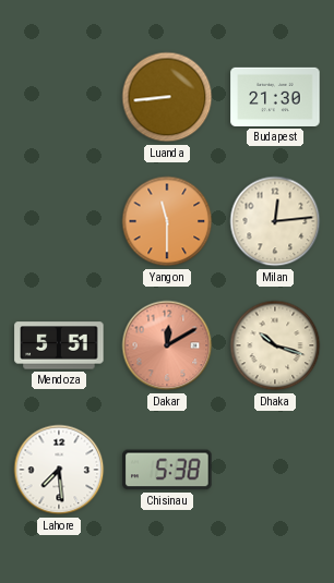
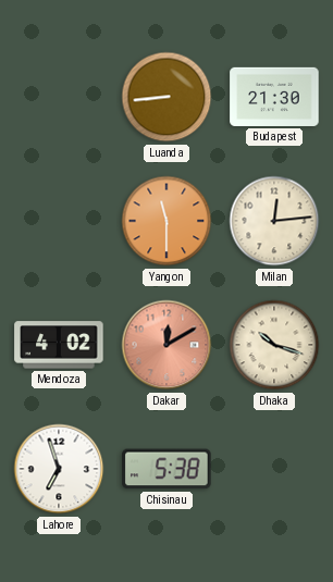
Mendoza: 5:51 -> 4:02
Lahore: 7:29 -> 6:57
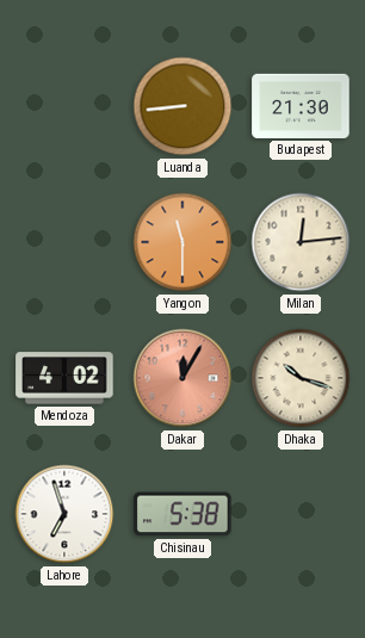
Dakar: 12:10 -> 12:05
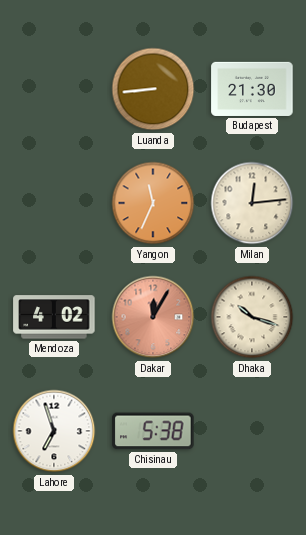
Yangon: 11:30 -> 11:34
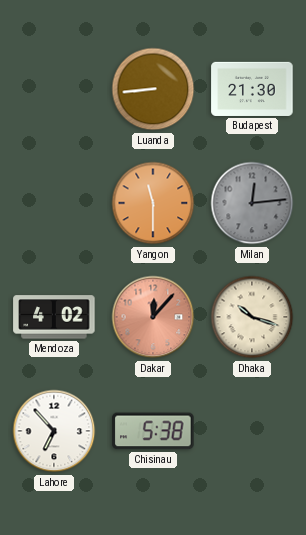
Yangon: 11:34 -> 11:30
Milan dial: cream -> grey
Dakar: 12:05 -> 12:07
Lahore: 6:57 -> 6:53
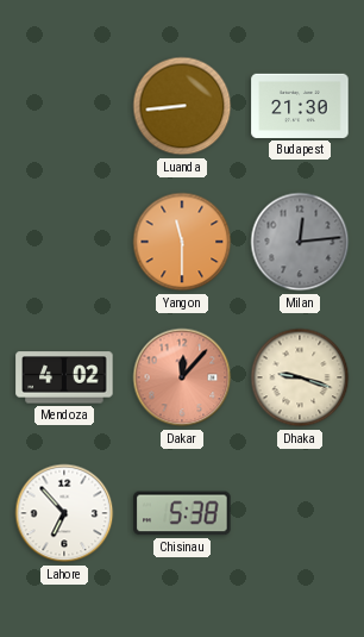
Dhaka: 10:18 -> 9:18
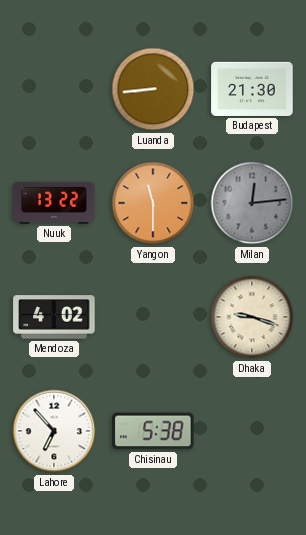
Nuuk: none -> 13:22
Dakar: 12:07 -> none
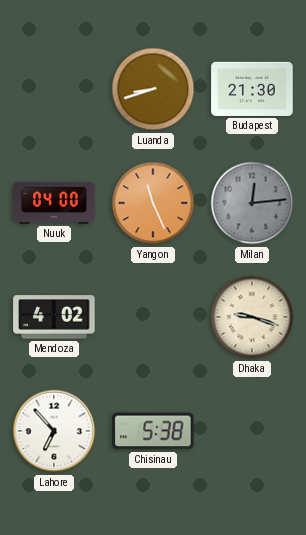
Luanda: 8:44 -> 8:42
Nuuk: 13:22 -> 04:00
Yangon: 11:30 -> 11:26
